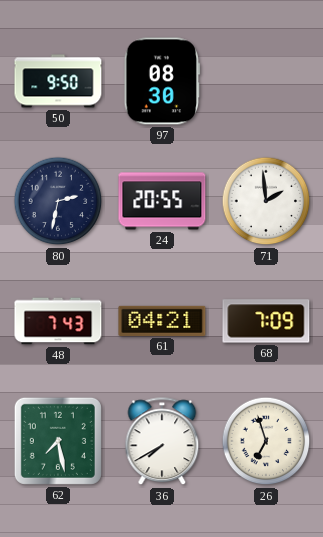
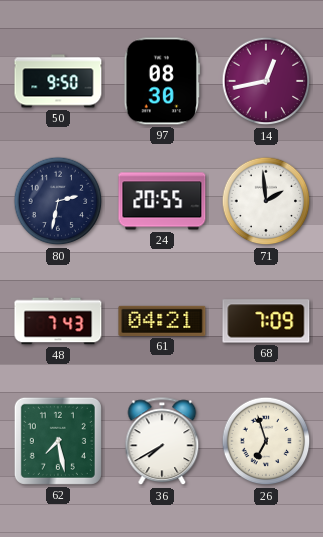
14: none -> 12:43
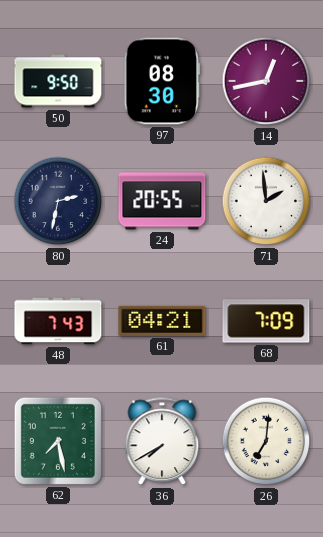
26: 6:57 -> 7:01
